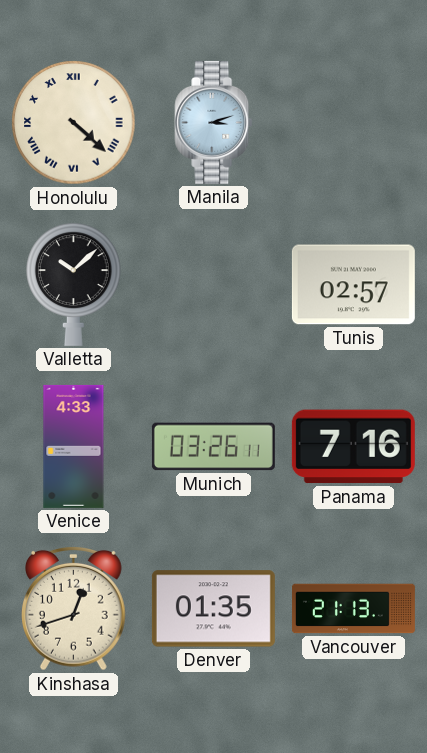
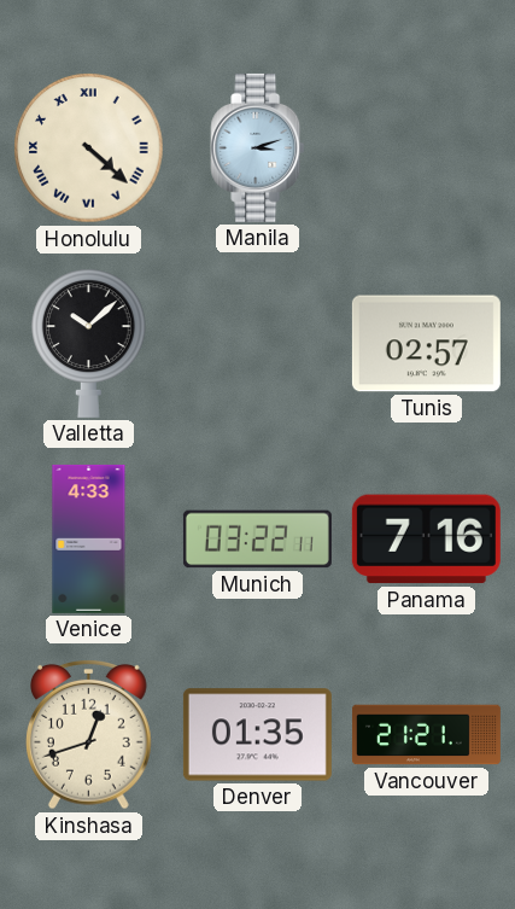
Munich: 03:26 -> 03:22
Vancouver: 21:13 -> 21:21
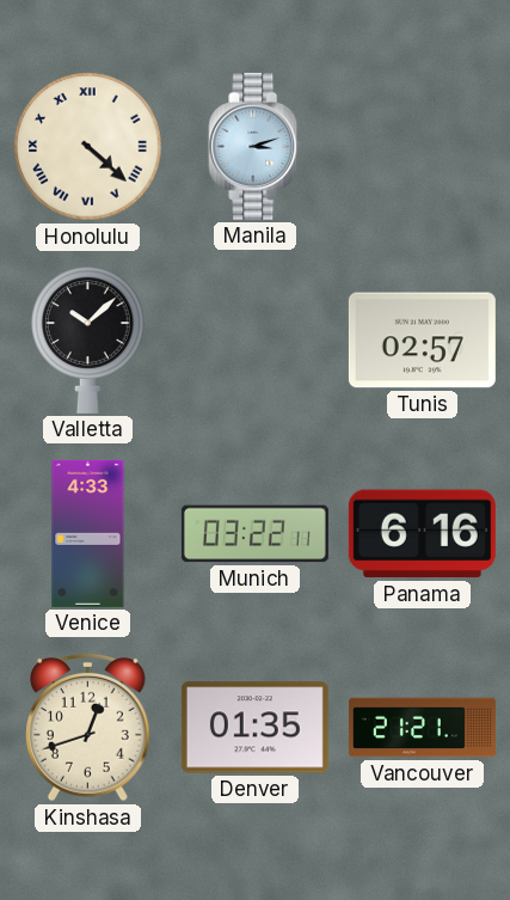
Panama: 7:16 -> 6:16
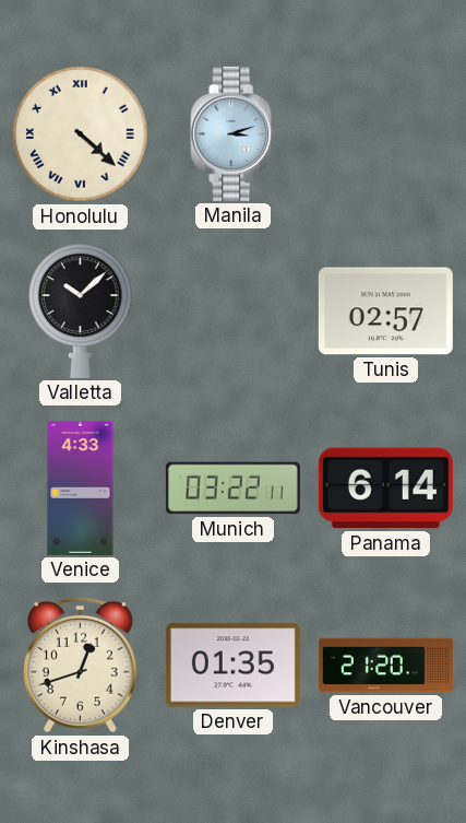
Panama: 6:16 -> 6:14
Vancouver: 21:21 -> 21:20
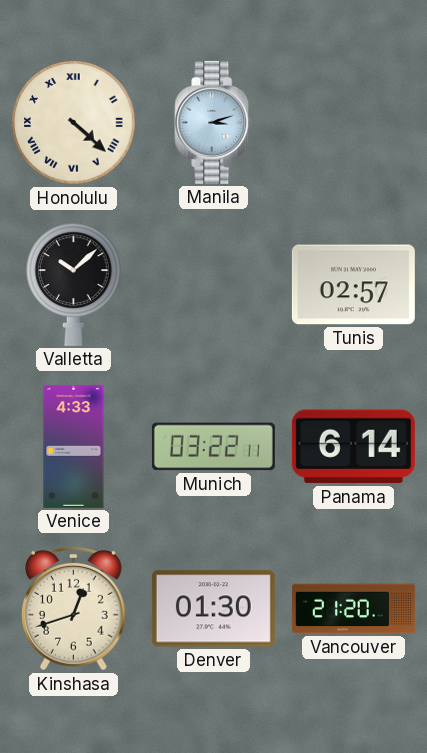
Denver: 01:35 -> 01:30
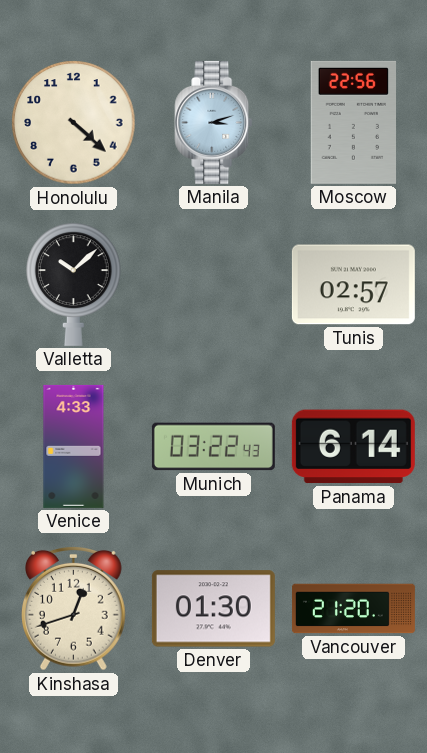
Honolulu numerals: Roman -> Arabic
Moscow: none -> 22:56
Munich: 03:22:11 -> 03:22:43
